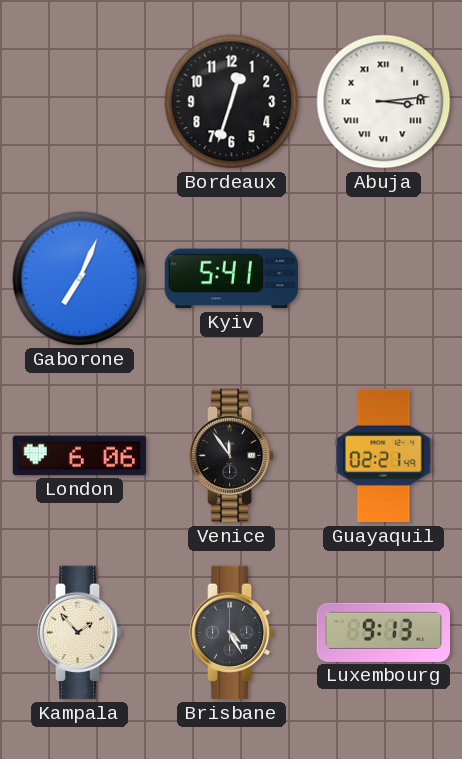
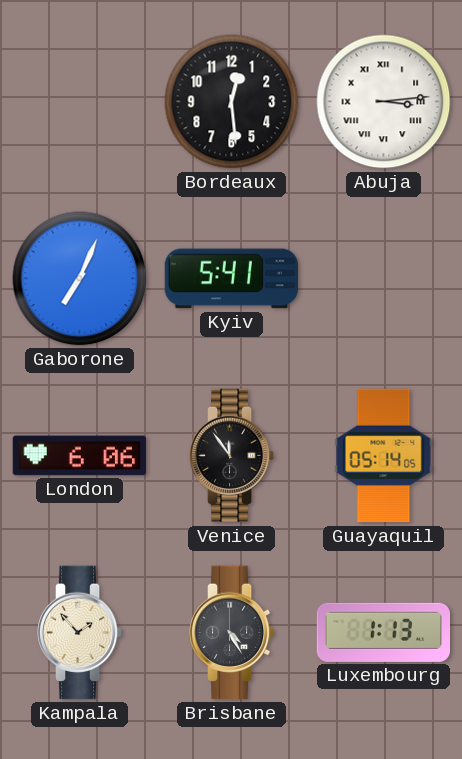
Bordeaux: 12:33 -> 12:29
Guayaquil: 02:21 -> 05:14
Luxembourg: 9:13 -> 1:13
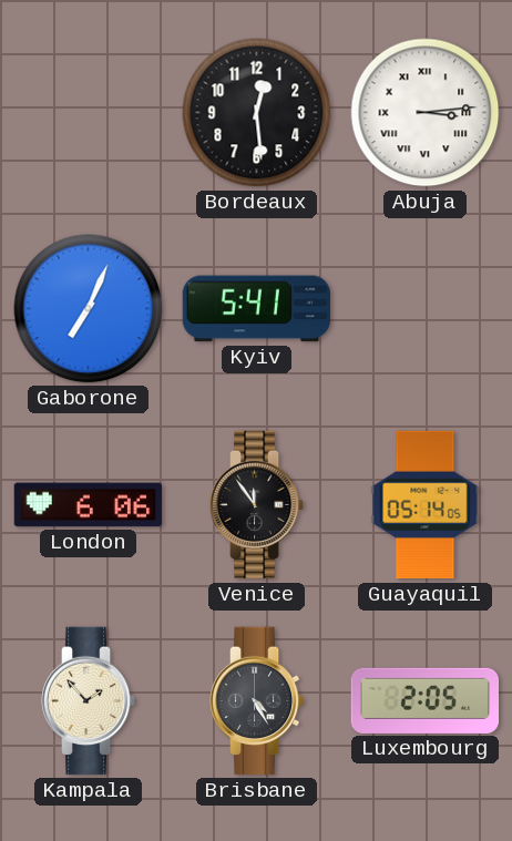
Luxembourg: 1:13 -> 2:05
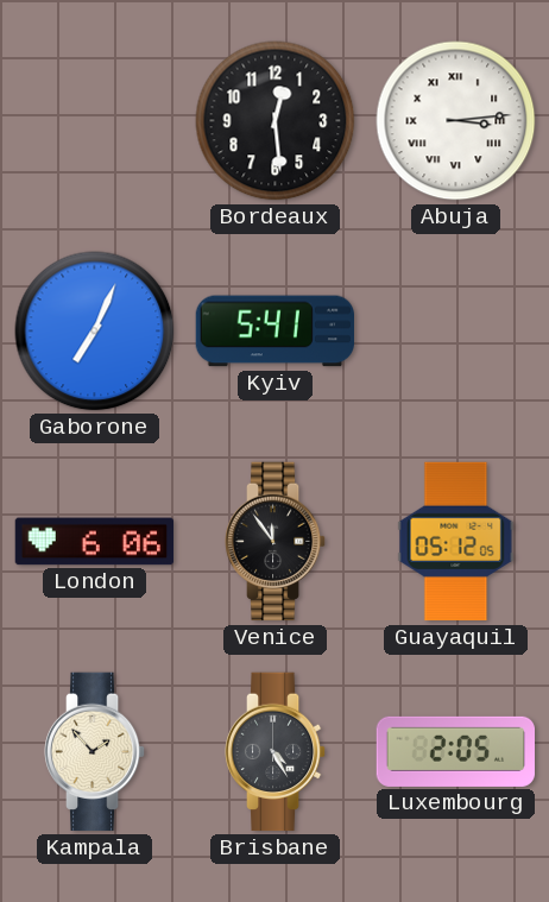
Guayaquil: 05:14 -> 05:12
